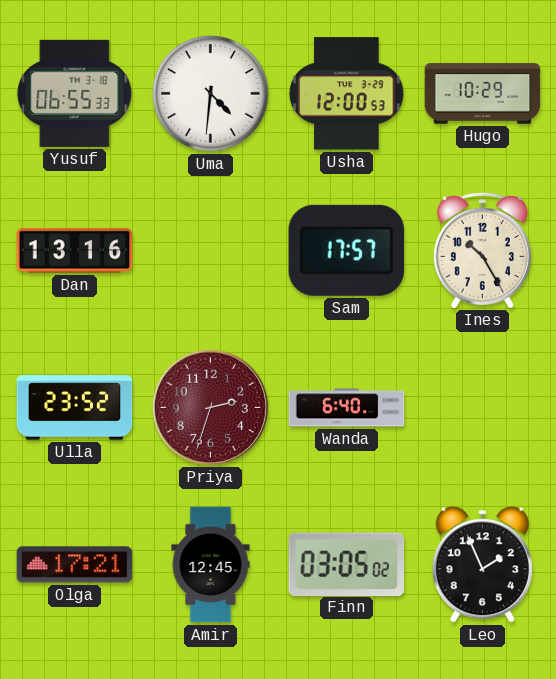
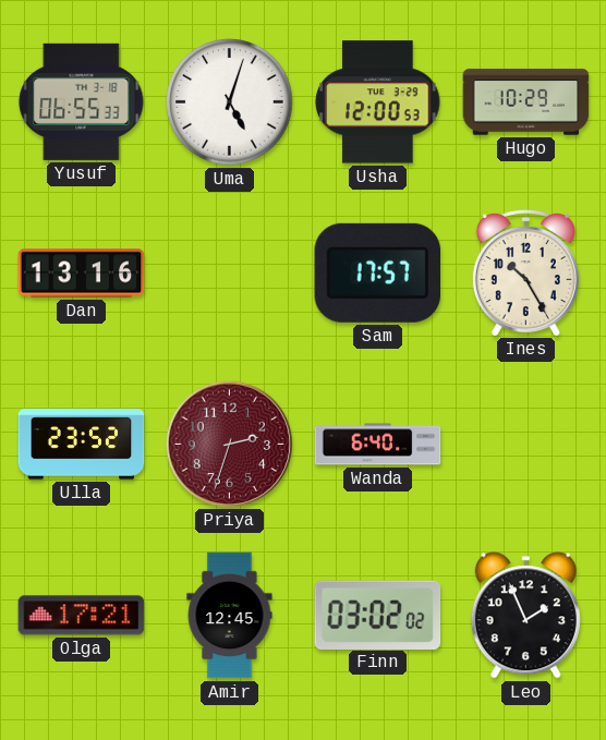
Uma: 4:31 -> 5:03
Finn: 03:05 -> 03:02
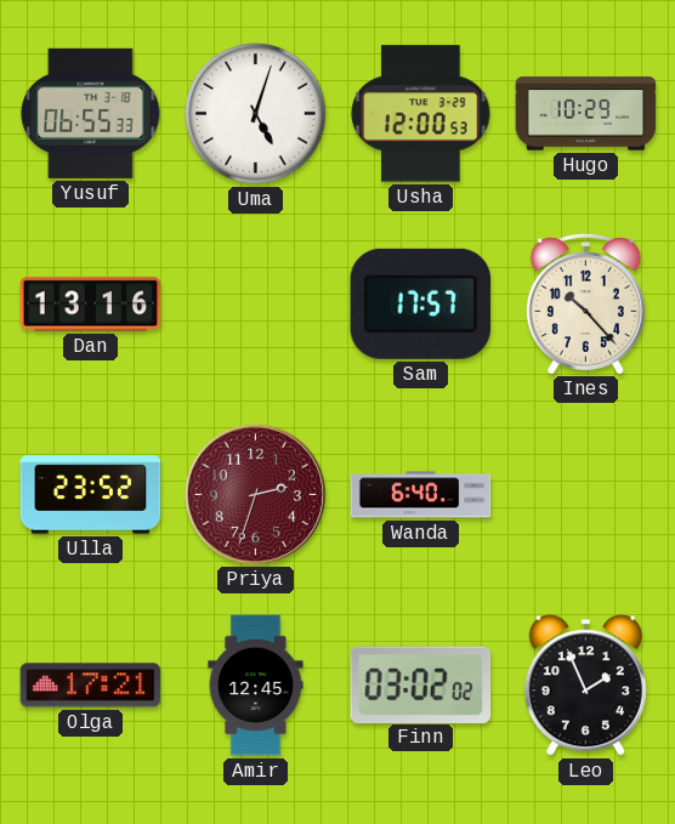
Ines: 10:25 -> 10:23
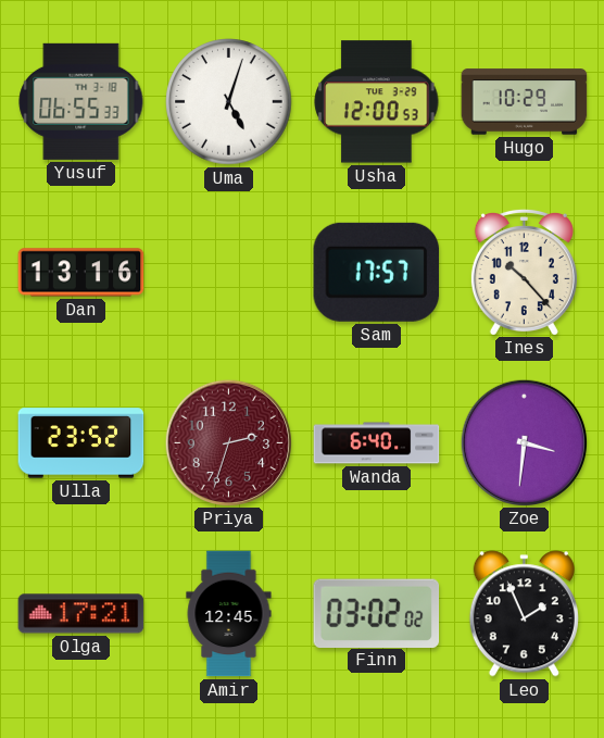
Zoe: none -> 3:31
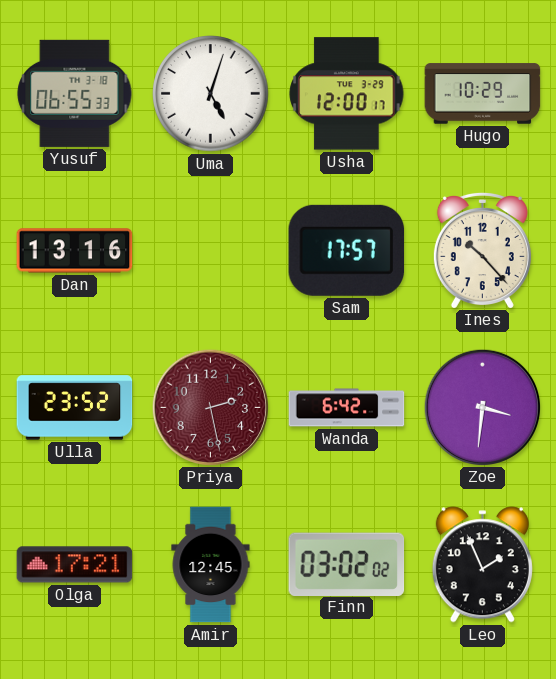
Usha: 12:00:53 -> 12:00:17
Priya: 2:33 -> 2:28
Wanda: 6:40 -> 6:42
